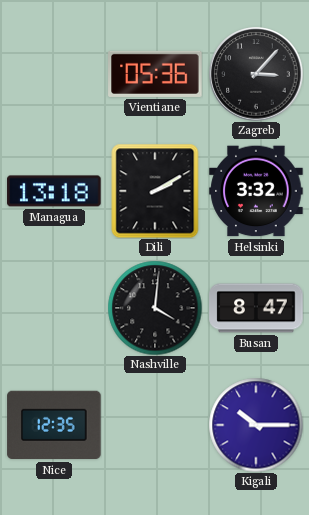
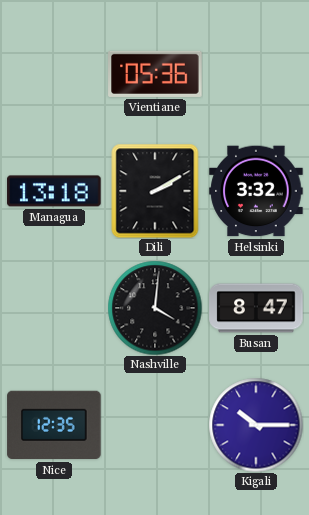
Zagreb: 3:07 -> none
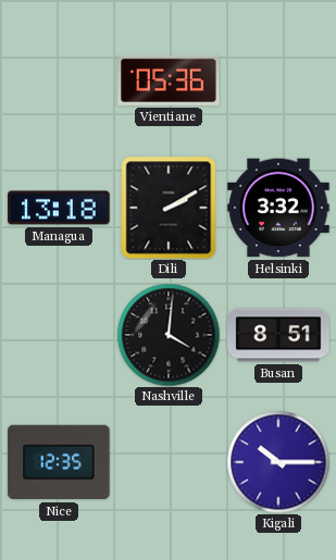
Busan: 8:47 -> 8:51
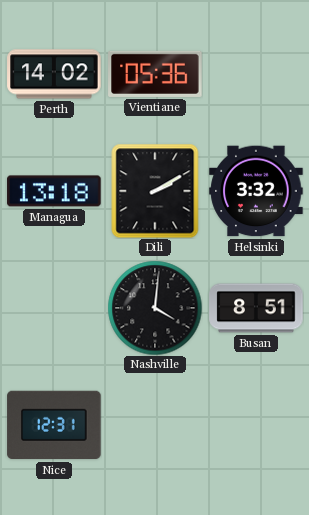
Perth: none -> 14:02
Nice: 12:35 -> 12:31
Kigali: 10:15 -> none
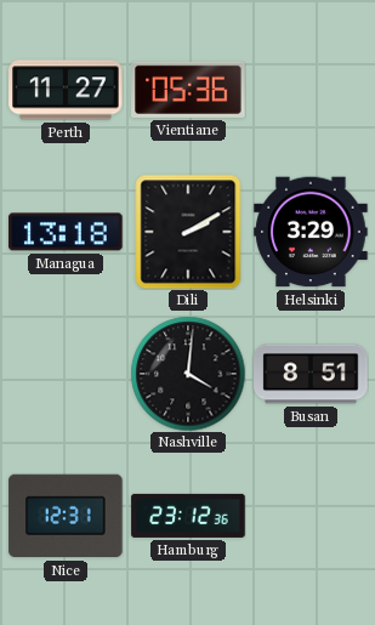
Perth: 14:02 -> 11:27
Helsinki: 3:32 -> 3:29
Hamburg: none -> 23:12
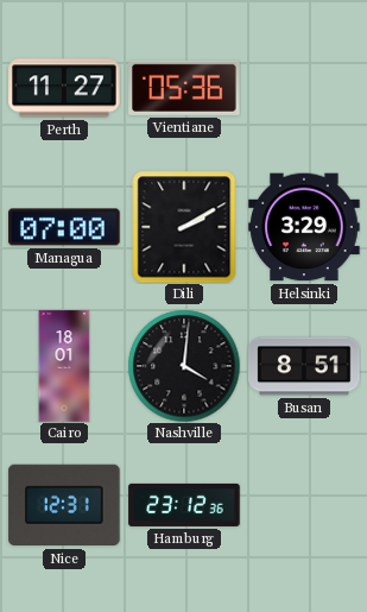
Managua: 13:18 -> 07:00
Cairo: none -> 18:01
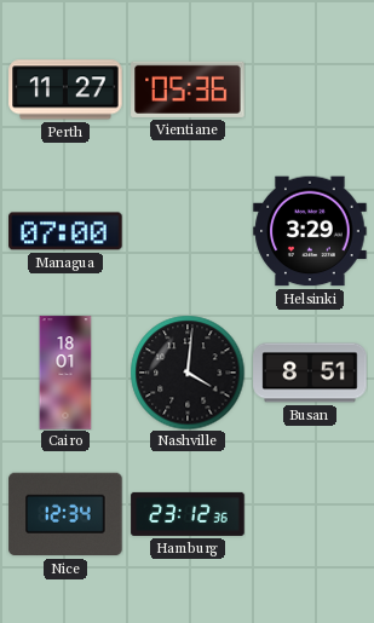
Dili: 2:10 -> none
Nice: 12:31 -> 12:34
